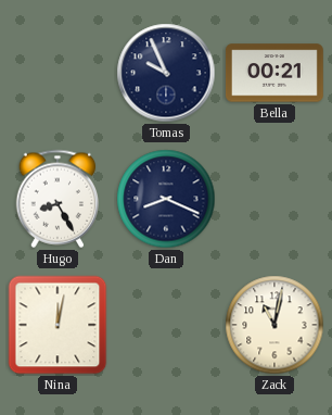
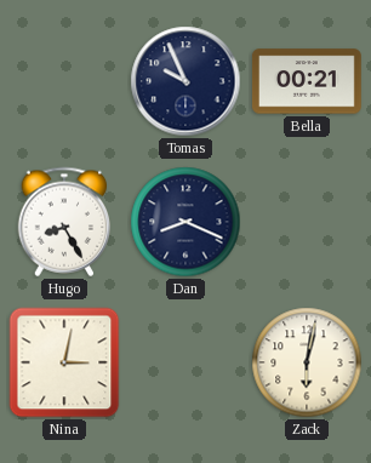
Nina: 12:02 -> 3:02
Zack: 11:02 -> 6:02
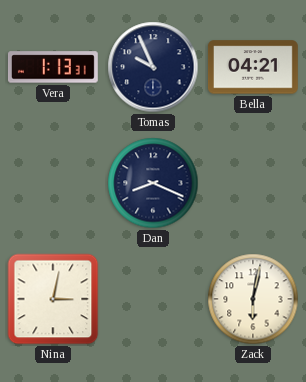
Vera: none -> 1:13
Bella: 00:21 -> 04:21
Hugo: 8:25 -> none
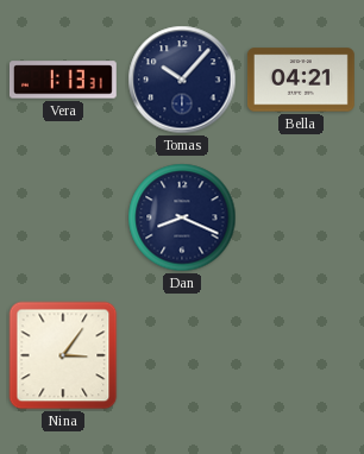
Tomas: 9:56 -> 10:07
Nina: 3:02 -> 3:06
Zack: 6:02 -> none
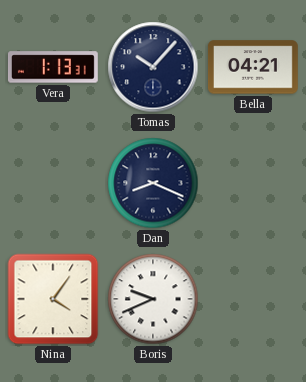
Nina: 3:06 -> 4:06
Boris: none -> 9:41
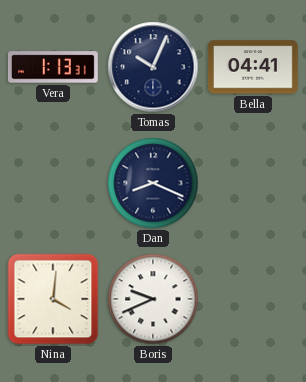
Tomas: 10:07 -> 10:04
Bella: 04:21 -> 04:41
Nina: 4:06 -> 4:01
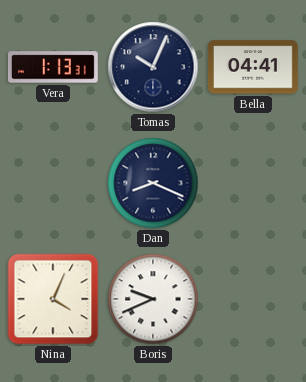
Nina: 4:01 -> 4:04
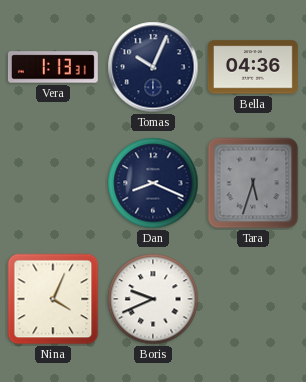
Bella: 04:41 -> 04:36
Tara: none -> 5:33
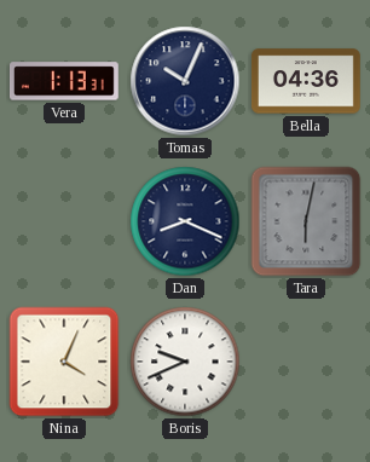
Tara: 5:33 -> 6:02
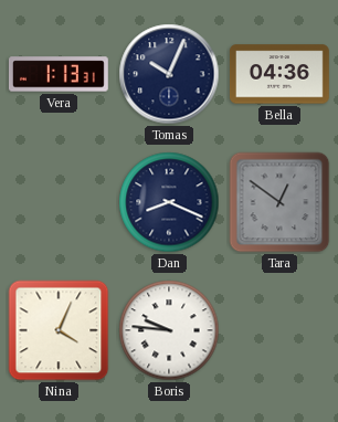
Tara: 6:02 -> 12:51
Boris: 9:41 -> 9:46
